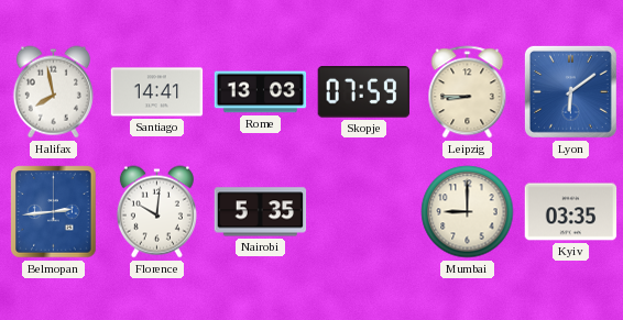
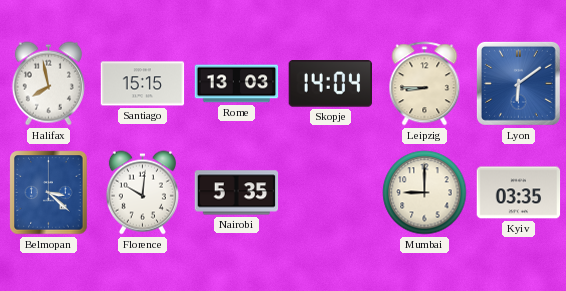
Santiago: 14:41 -> 15:15
Skopje: 07:59 -> 14:04
Belmopan: 2:44 -> 3:22
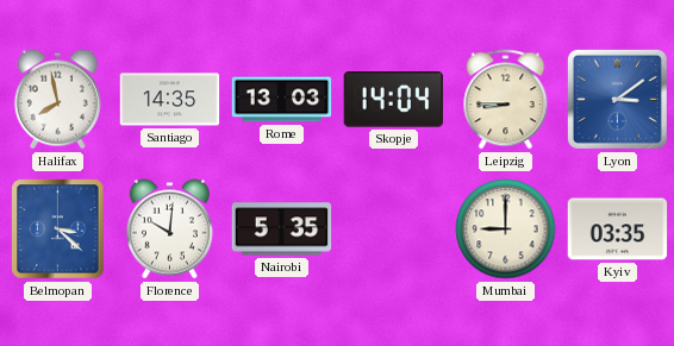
Santiago: 15:15 -> 14:35
Lyon: 6:09 -> 3:09
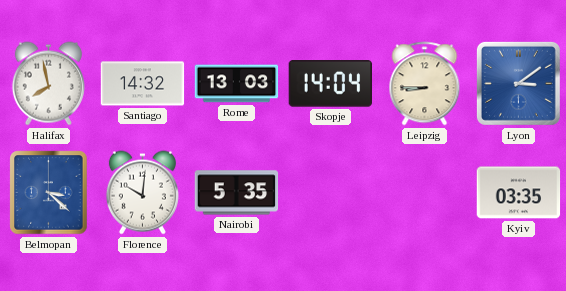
Santiago: 14:35 -> 14:32
Mumbai: 9:00 -> none
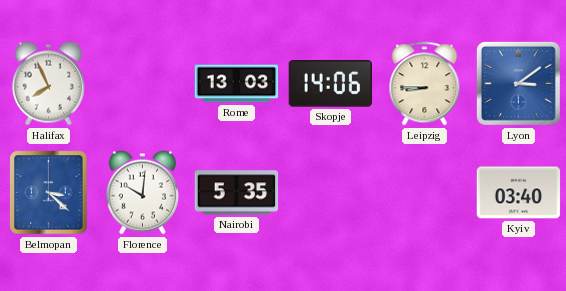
Halifax: 7:58 -> 7:56
Santiago: 14:32 -> none
Skopje: 14:04 -> 14:06
Kyiv: 03:35 -> 03:40
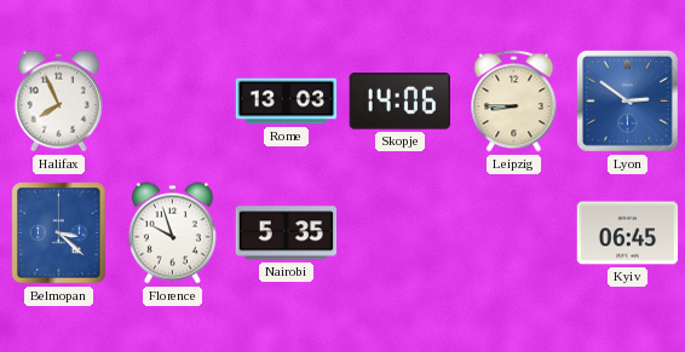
Lyon: 3:09 -> 2:51
Florence: 10:01 -> 9:57
Kyiv: 03:40 -> 06:45
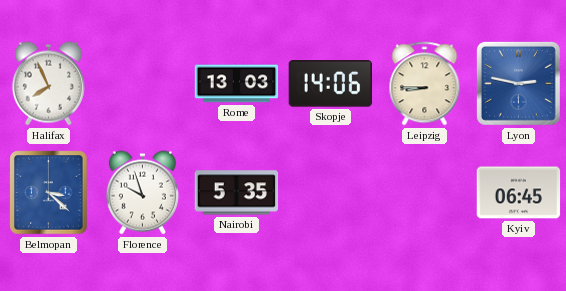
Lyon: 2:51 -> 2:47
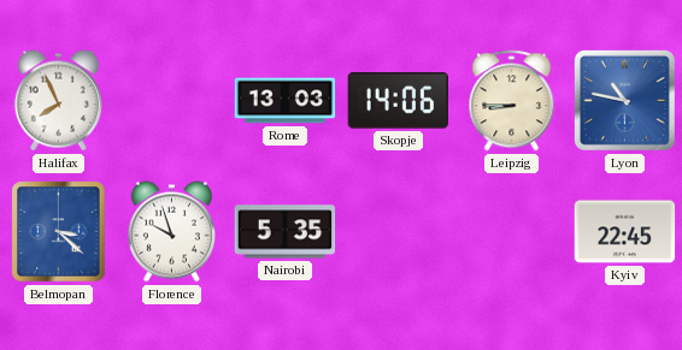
Lyon: 2:47 -> 10:47
Kyiv: 06:45 -> 22:45
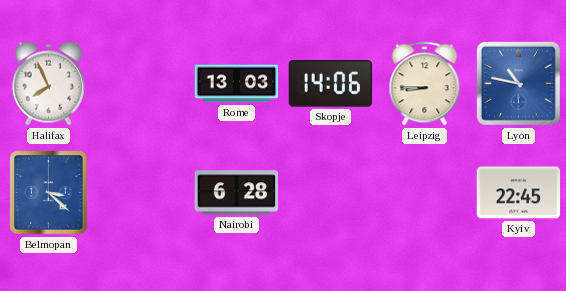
Florence: 9:57 -> none
Nairobi: 5:35 -> 6:28
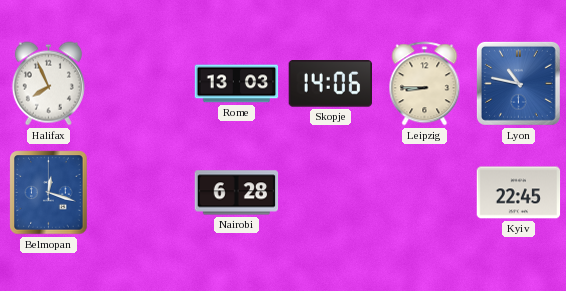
Belmopan: 3:22 -> 12:18
